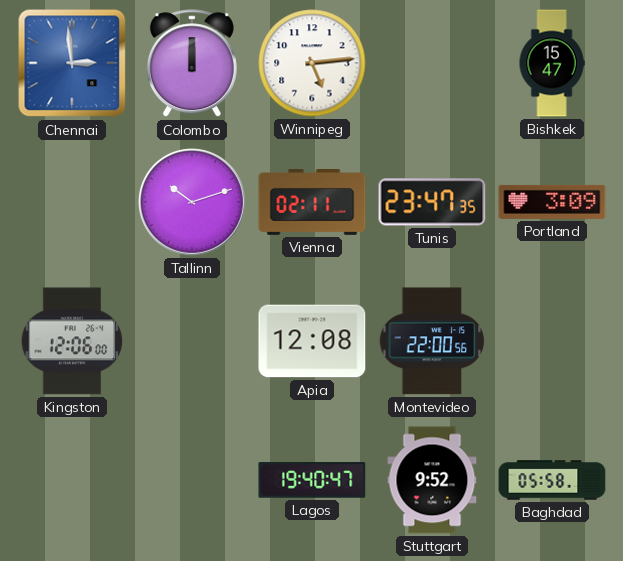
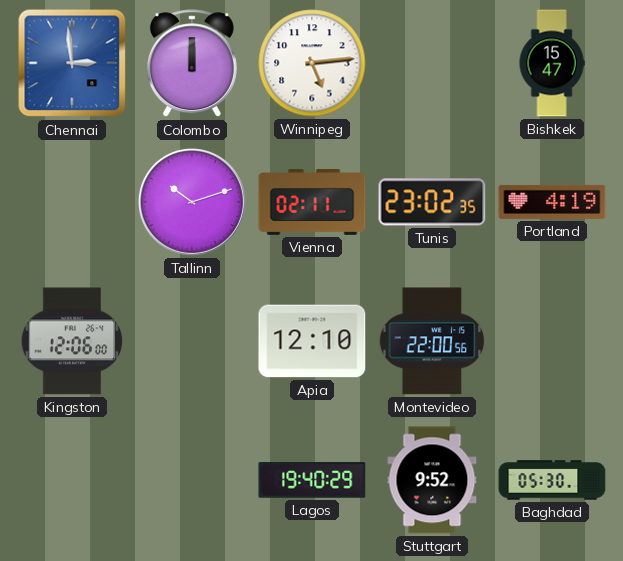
Tunis: 23:47 -> 23:02
Portland: 3:09 -> 4:19
Apia: 12:08 -> 12:10
Lagos: 19:40:47 -> 19:40:29
Baghdad: 05:58 -> 05:30
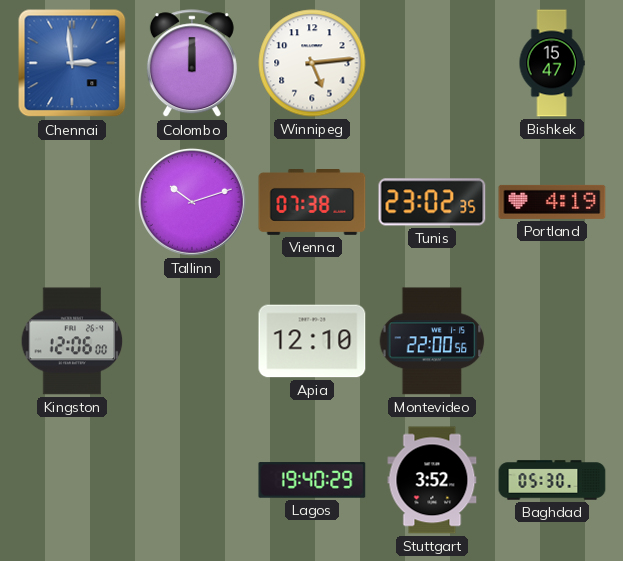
Vienna: 02:11 -> 07:38
Stuttgart: 9:52 -> 3:52
